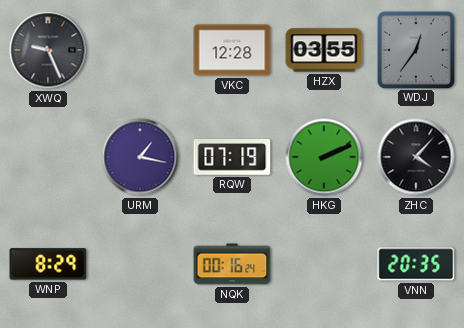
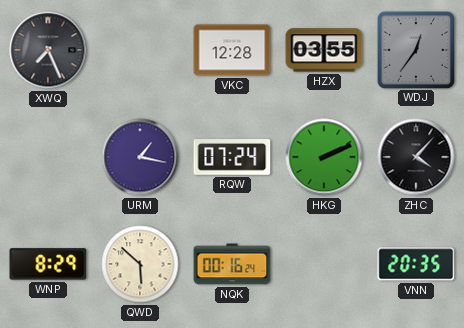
XWQ: 9:26 -> 7:26
RQW: 07:19 -> 07:24
QWD: none -> 5:52
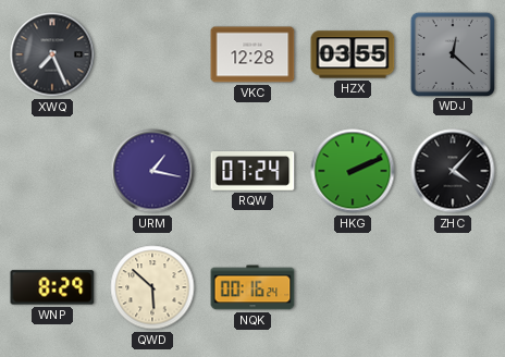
WDJ: 12:36 -> 12:22
VNN: 20:35 -> none
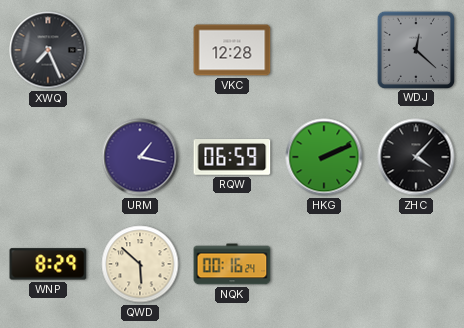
HZX: 03:55 -> none
RQW: 07:24 -> 06:59
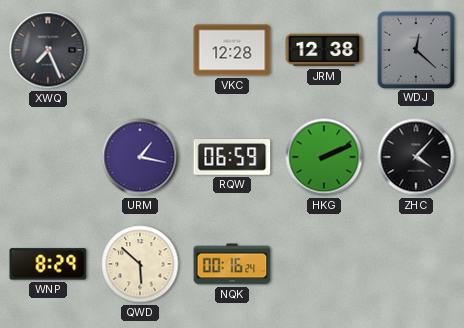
JRM: none -> 12:38
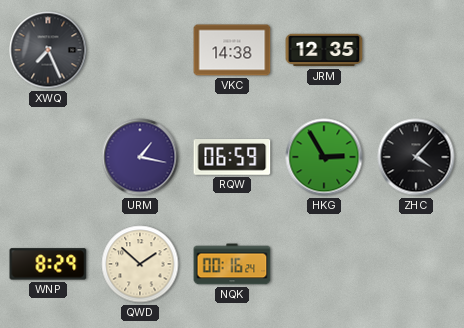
VKC: 12:28 -> 14:38
JRM: 12:38 -> 12:35
WDJ: 12:22 -> none
HKG: 2:11 -> 2:55
QWD: 5:52 -> 1:52
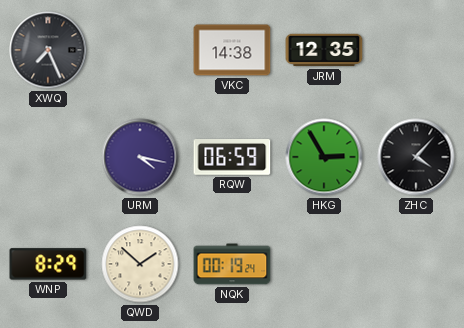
URM: 1:17 -> 4:17
NQK: 00:16 -> 00:19
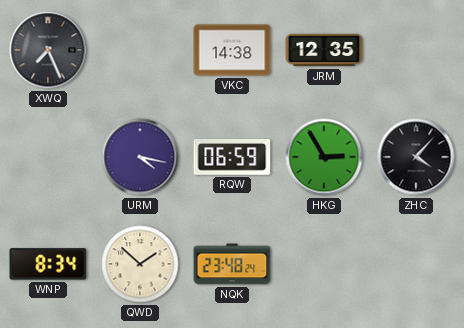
WNP: 8:29 -> 8:34
NQK: 00:19 -> 23:48
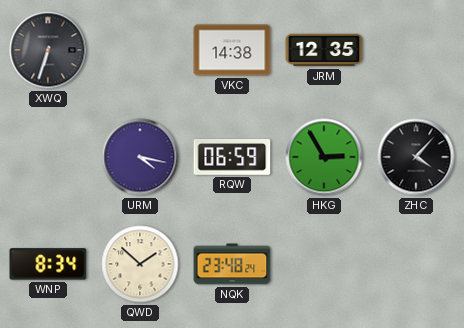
XWQ: 7:26 -> 6:33
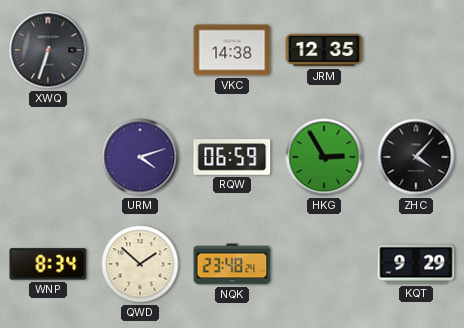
URM: 4:17 -> 4:12
KQT: none -> 9:29
